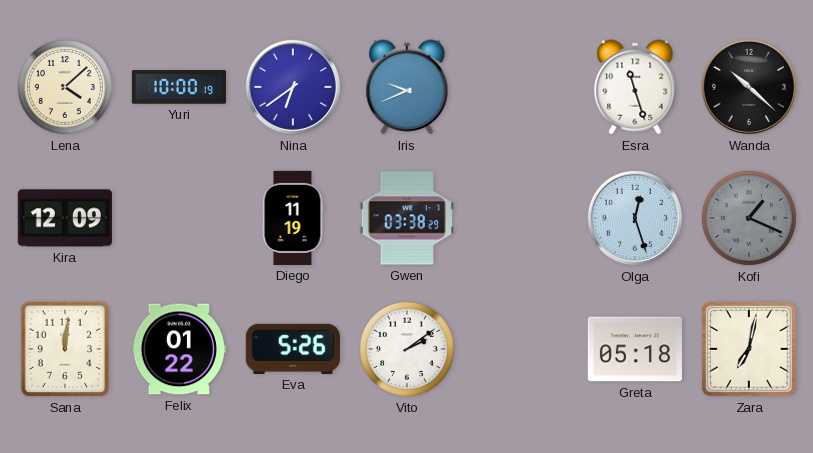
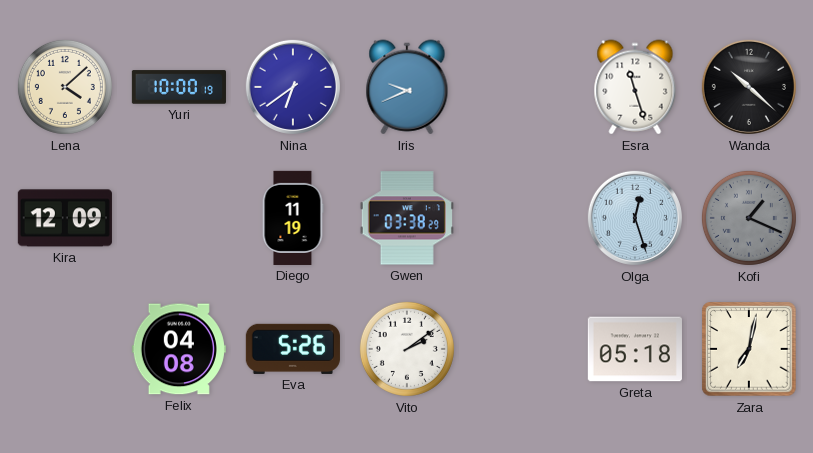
Sana: 12:01 -> none
Felix: 01:22 -> 04:08
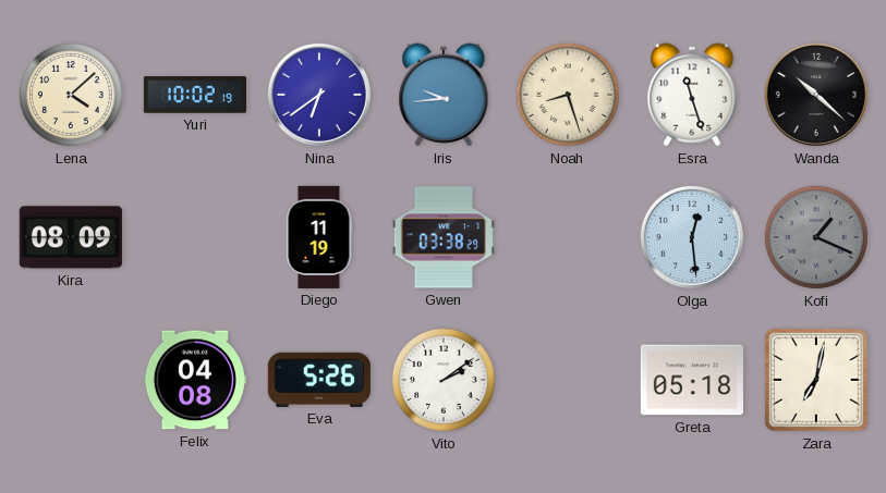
Yuri: 10:00 -> 10:02
Iris: 9:41 -> 9:44
Noah: none -> 8:27
Kira: 12:09 -> 08:09
Olga: 12:27 -> 12:29
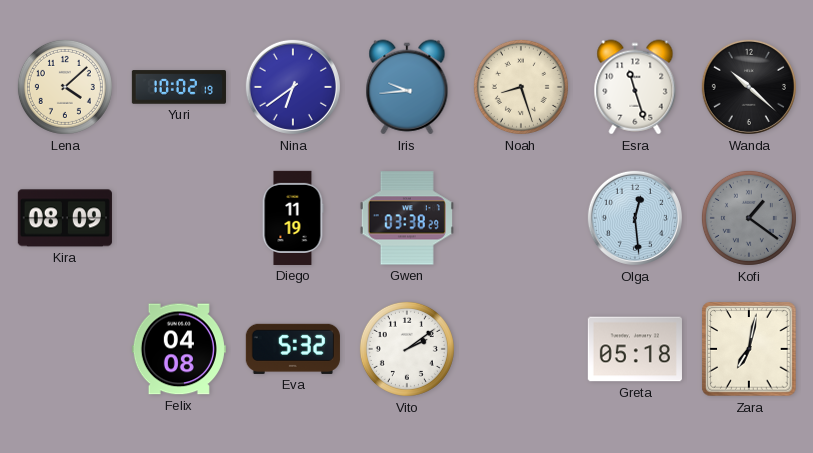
Kofi: 1:19 -> 1:21
Eva: 5:26 -> 5:32
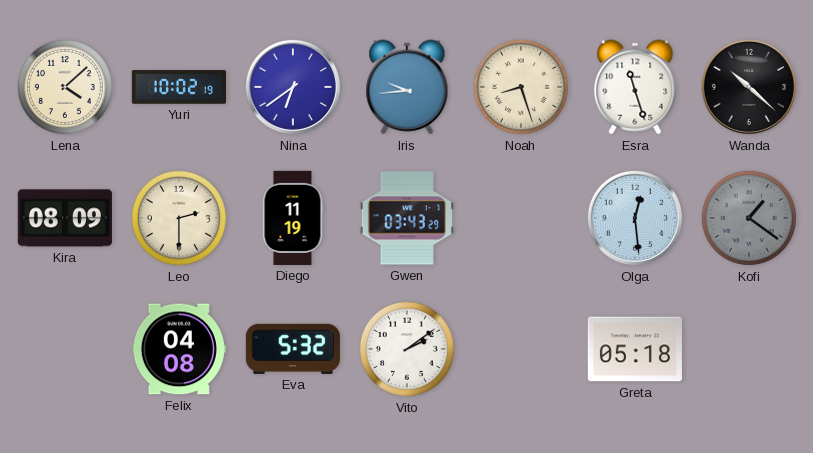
Leo: none -> 2:30
Gwen: 03:38 -> 03:43
Zara: 7:02 -> none
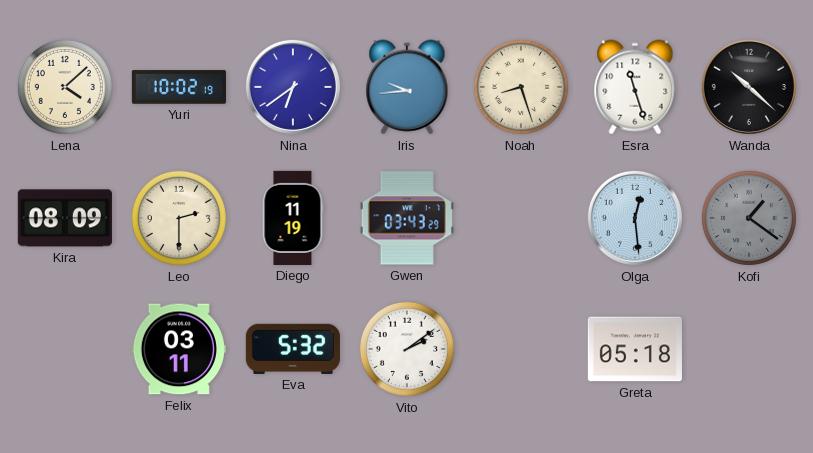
Felix: 04:08 -> 03:11
